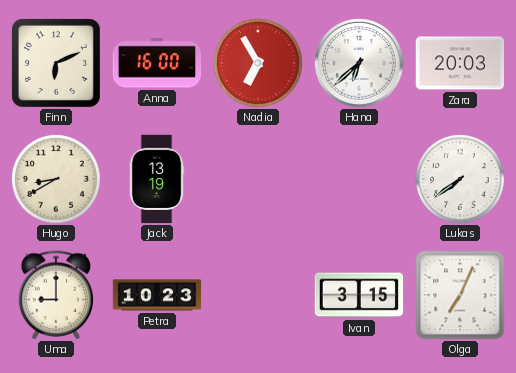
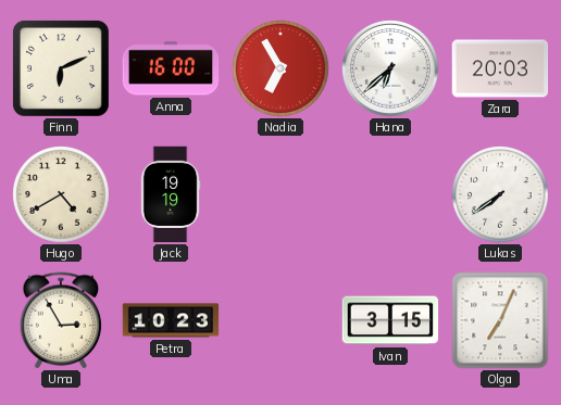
Hugo: 8:40 -> 4:40
Jack: 13:19 -> 19:19
Uma: 9:00 -> 2:55
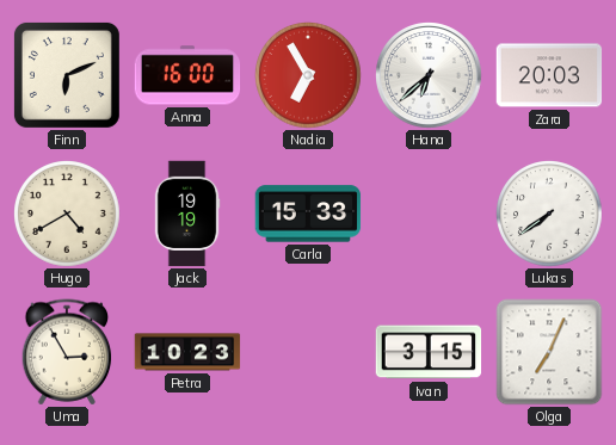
Carla: none -> 15:33
